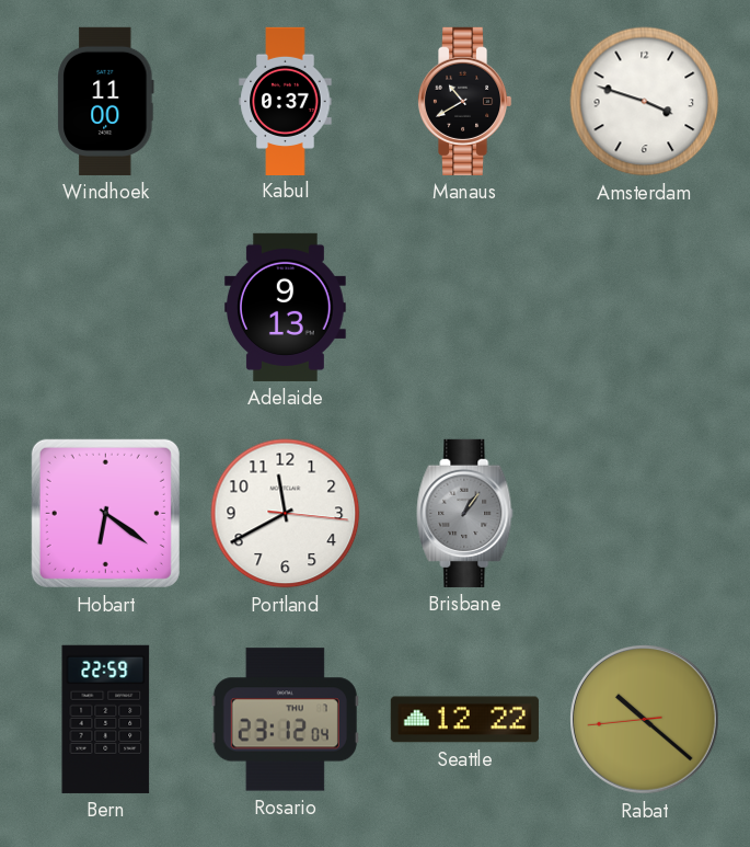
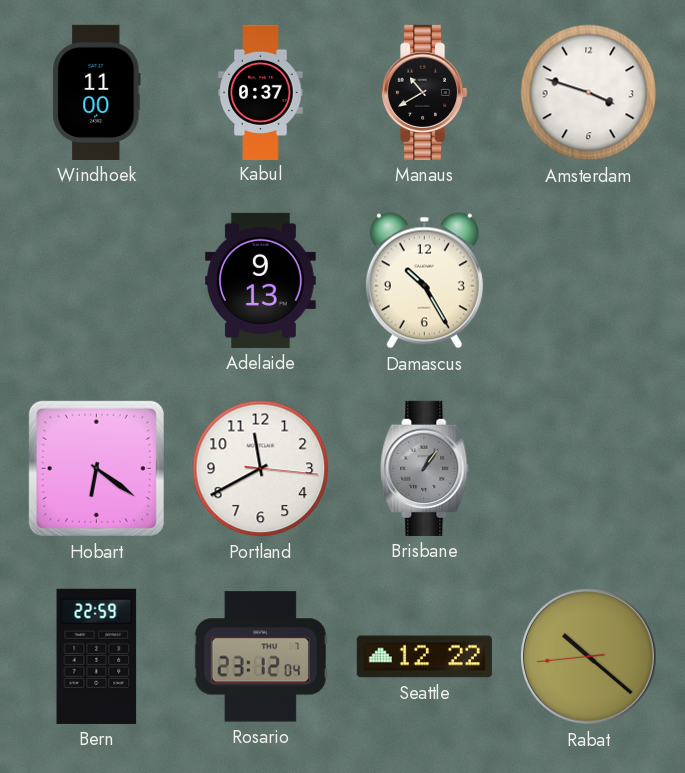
Damascus: none -> 10:25
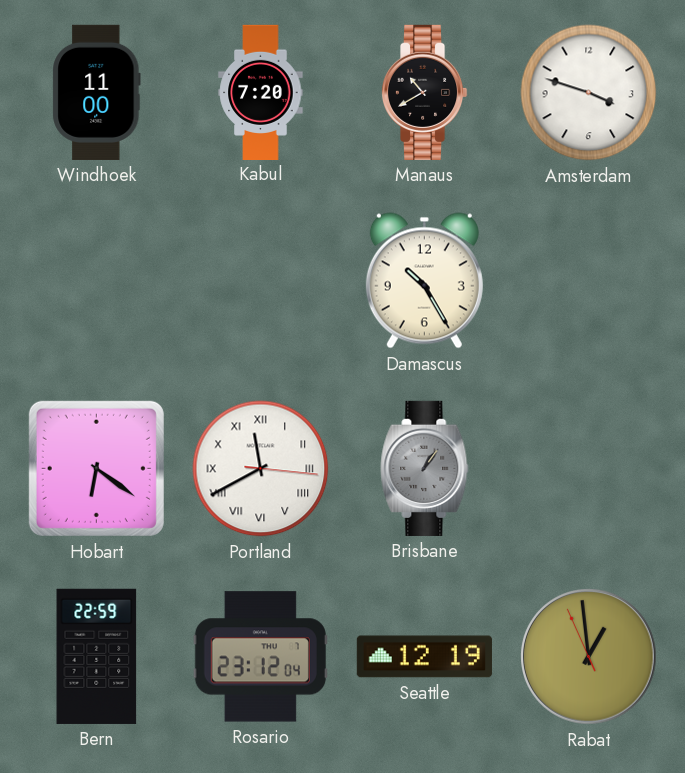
Kabul: 0:37 -> 7:20
Adelaide: 9:13 -> none
Portland numerals: Arabic -> Roman
Seattle: 12:22 -> 12:19
Rabat: 10:21 -> 12:58
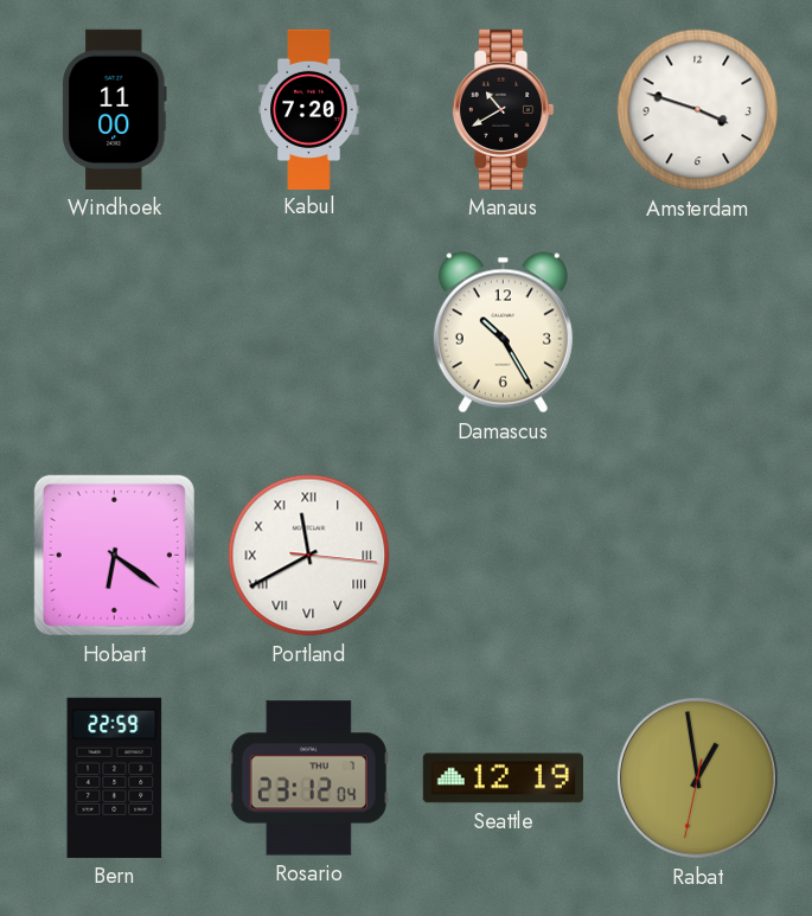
Brisbane: 1:06 -> none
Rabat: 12:58:56 -> 12:58:32
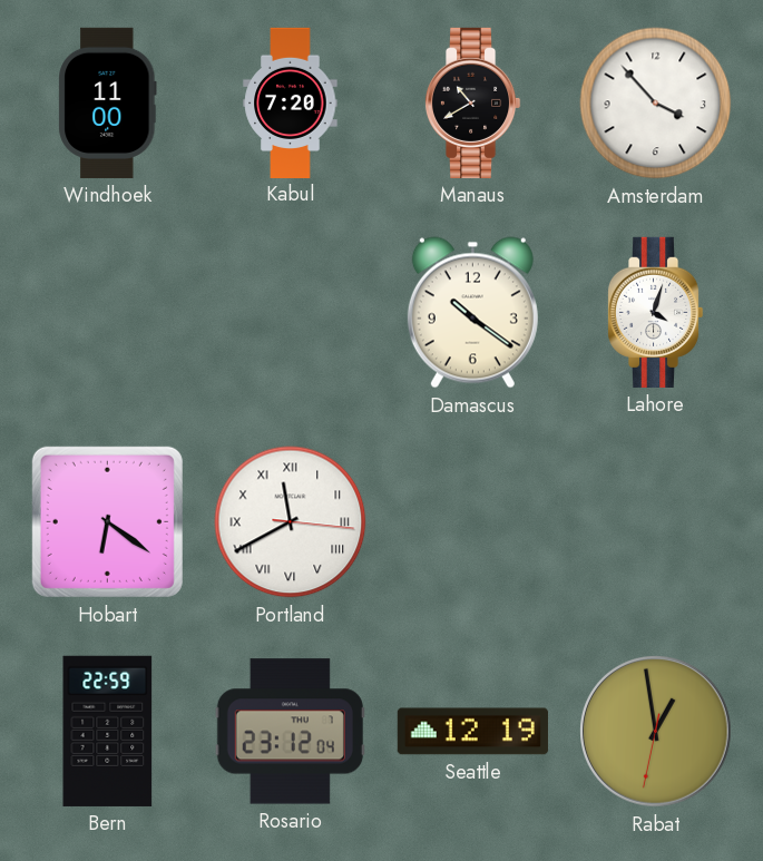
Amsterdam: 3:48 -> 3:53
Damascus: 10:25 -> 10:21
Lahore: none -> 4:03
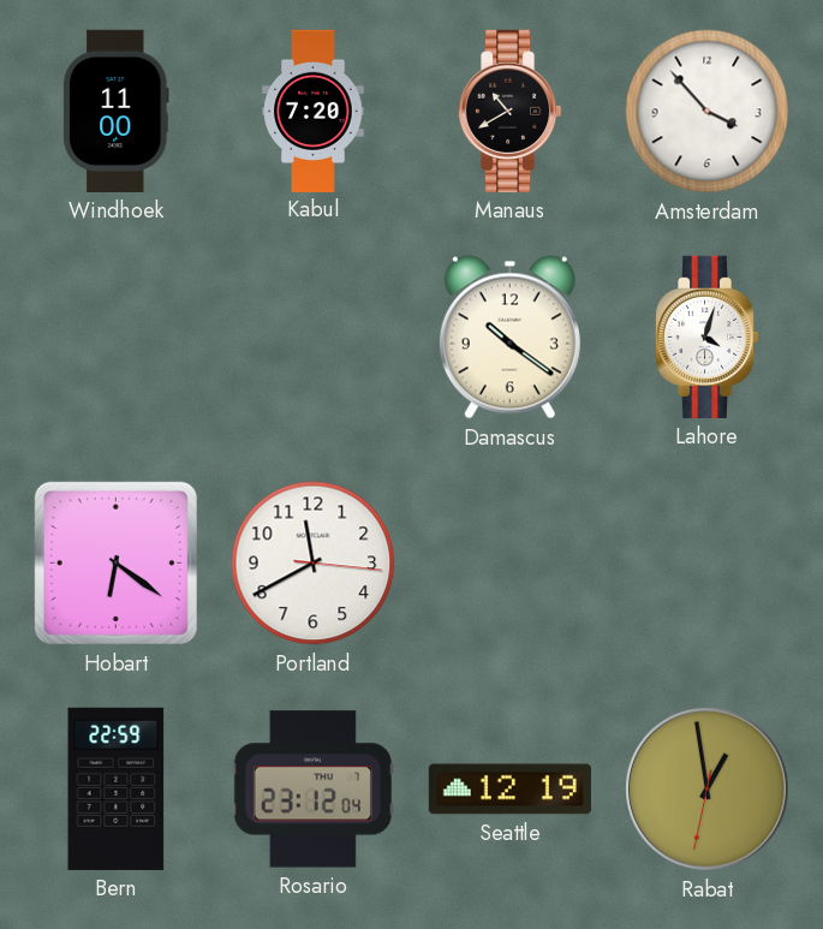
Portland numerals: Roman -> Arabic
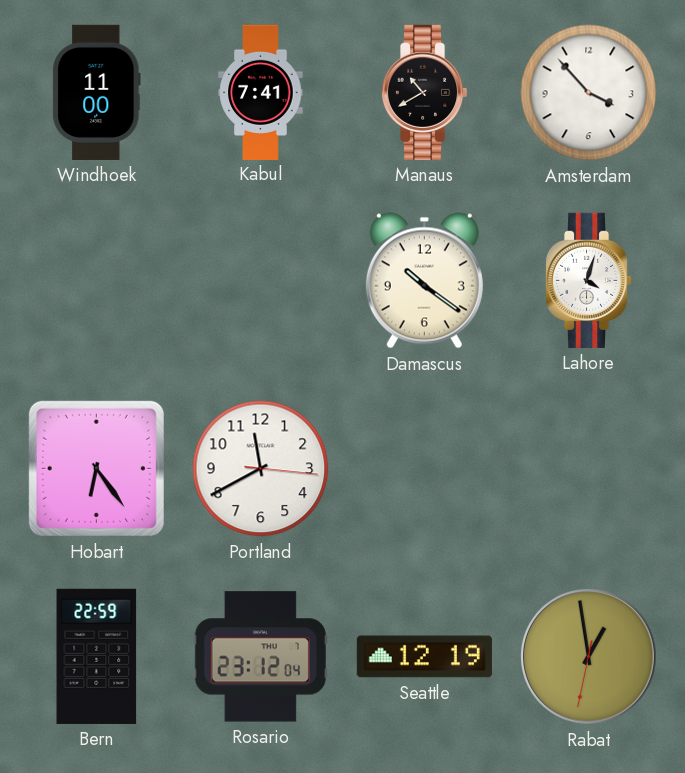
Kabul: 7:20 -> 7:41
Hobart: 6:21 -> 6:24
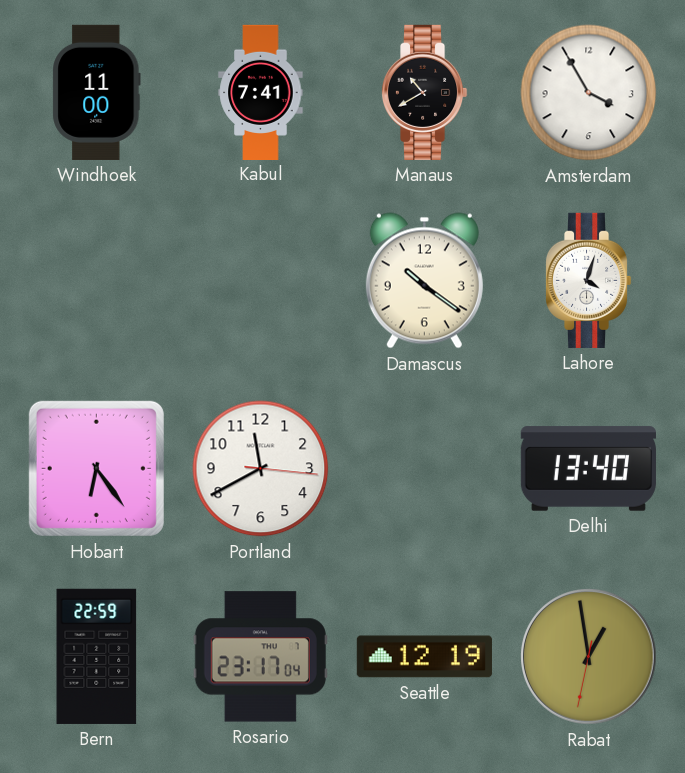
Amsterdam: 3:53 -> 3:55
Delhi: none -> 13:40
Rosario: 23:12 -> 23:17
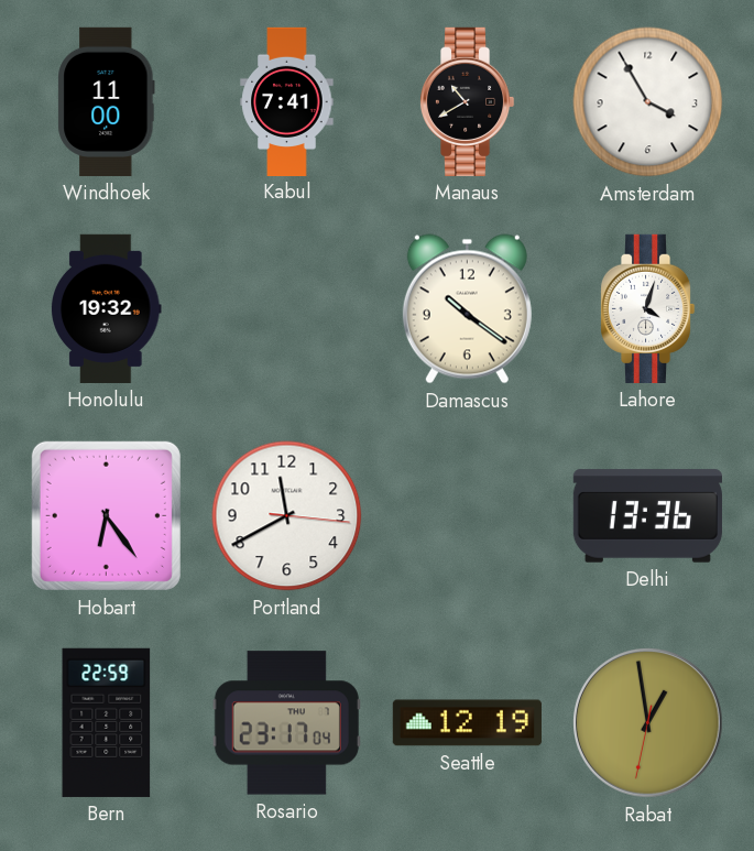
Honolulu: none -> 19:32
Delhi: 13:40 -> 13:36
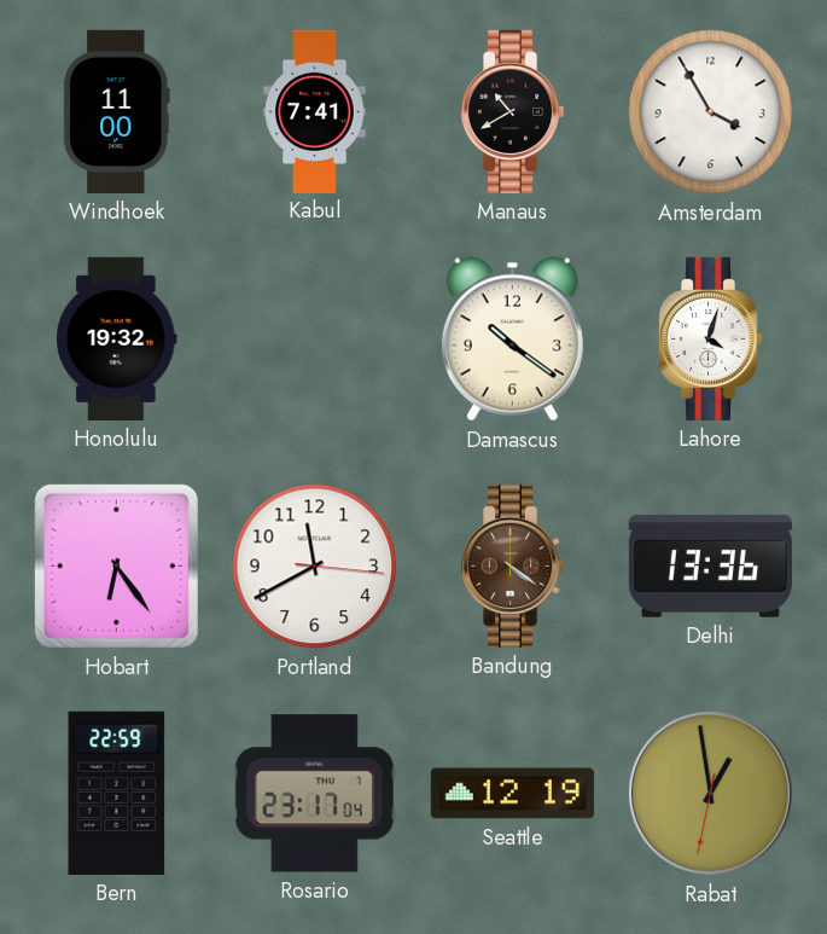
Bandung: none -> 4:21
